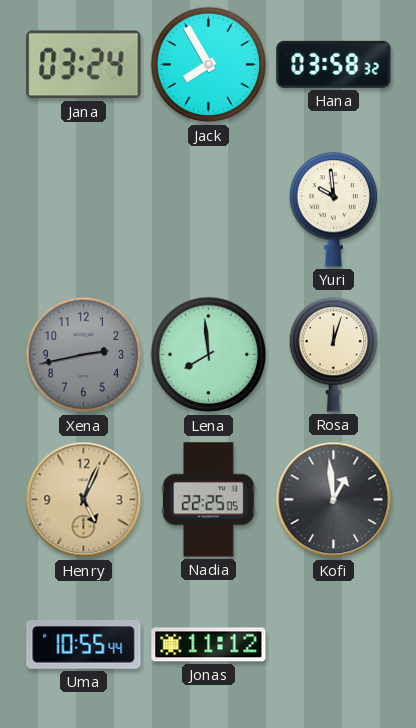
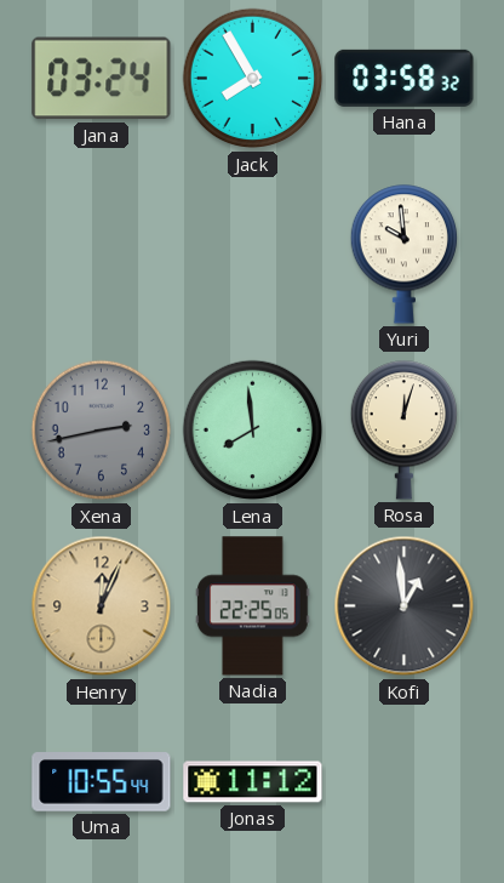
Henry: 5:04 -> 12:04
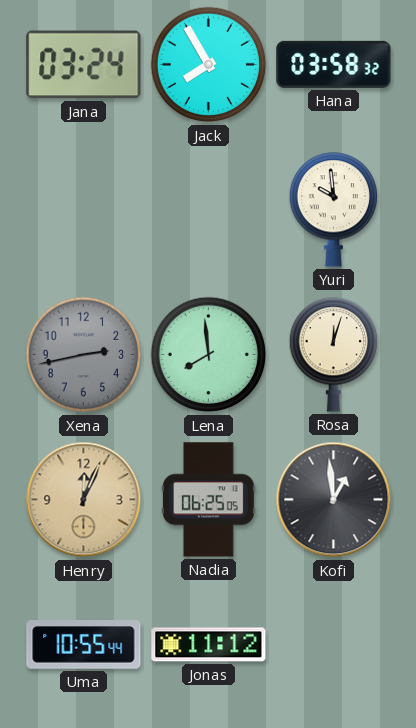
Nadia: 22:25 -> 06:25
